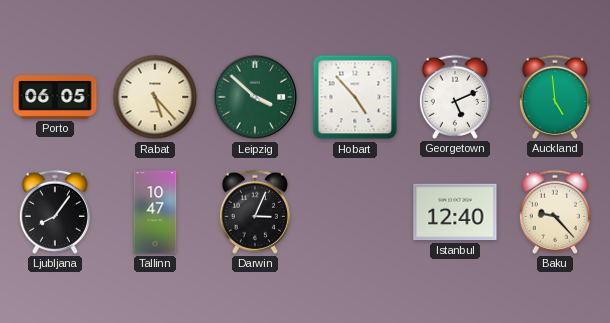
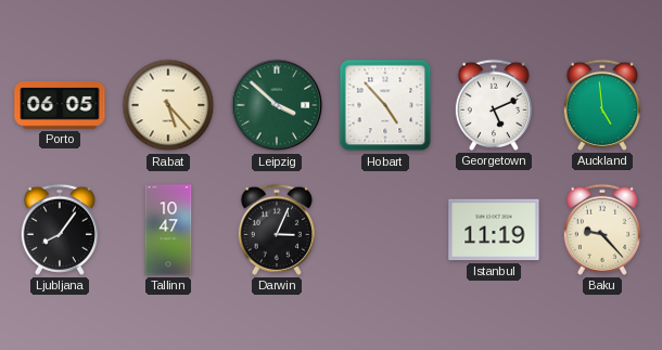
Istanbul: 12:40 -> 11:19
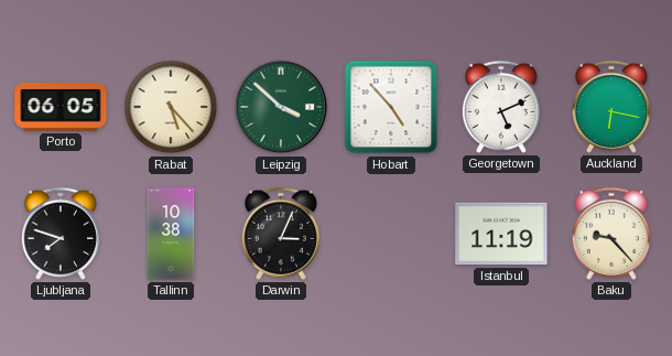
Auckland: 4:59 -> 6:17
Ljubljana: 8:06 -> 7:48
Tallinn: 10:47 -> 10:38
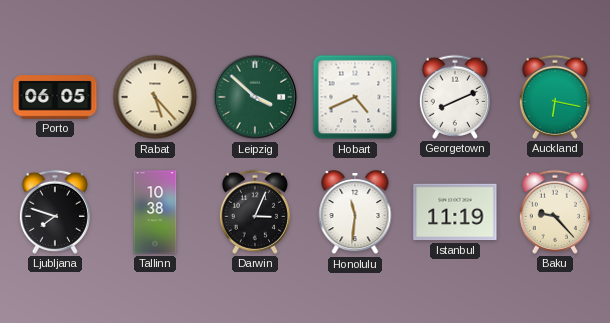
Hobart: 4:53 -> 4:41
Georgetown: 5:11 -> 8:11
Honolulu: none -> 11:31
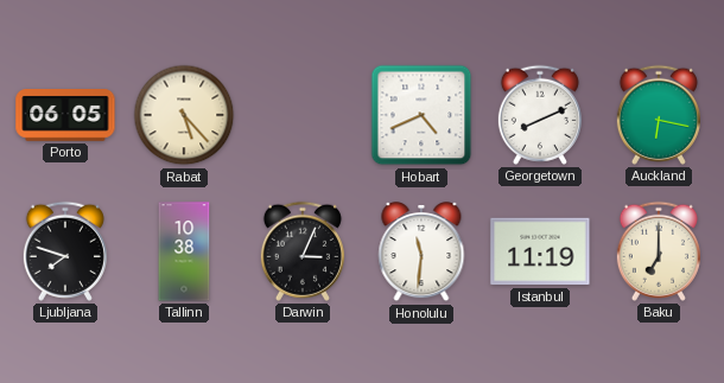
Leipzig: 3:52 -> none
Baku: 9:23 -> 7:00
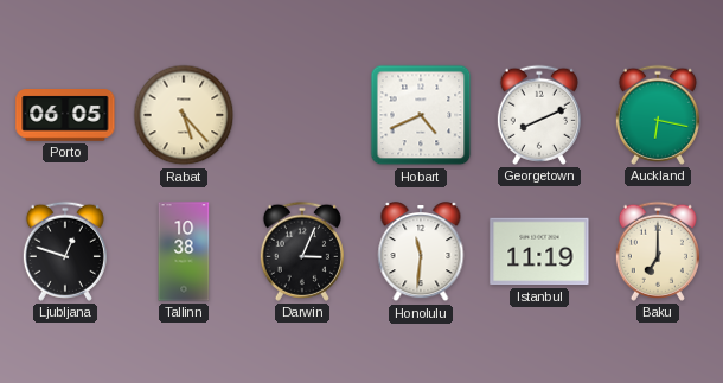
Ljubljana: 7:48 -> 12:48
